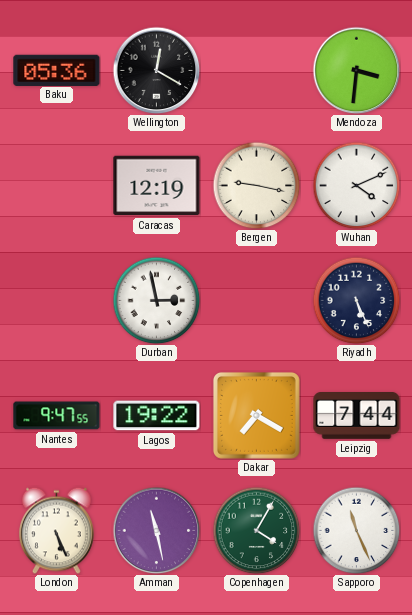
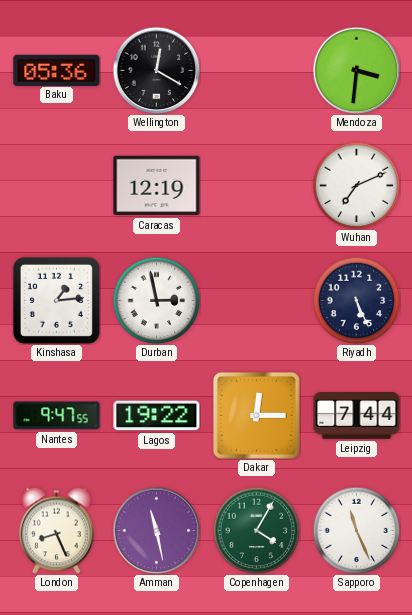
Bergen: 9:17 -> none
Wuhan: 4:11 -> 7:11
Kinshasa: none -> 1:14
Dakar: 7:20 -> 12:15
London: 5:26 -> 8:26
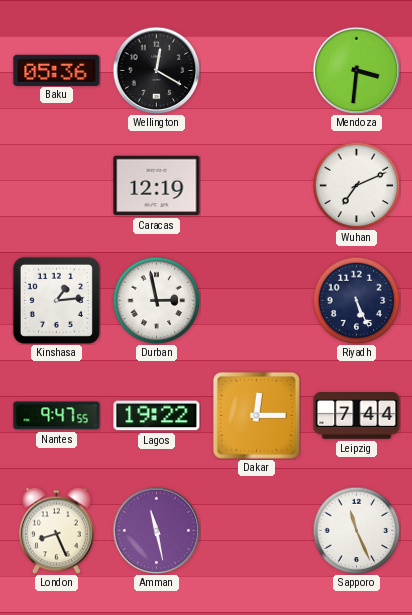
Copenhagen: 4:05 -> none
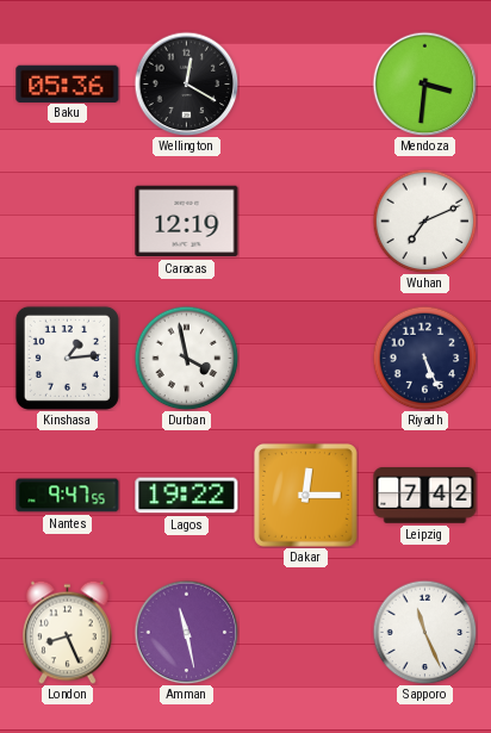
Durban: 2:58 -> 3:58
Leipzig: 7:44 -> 7:42
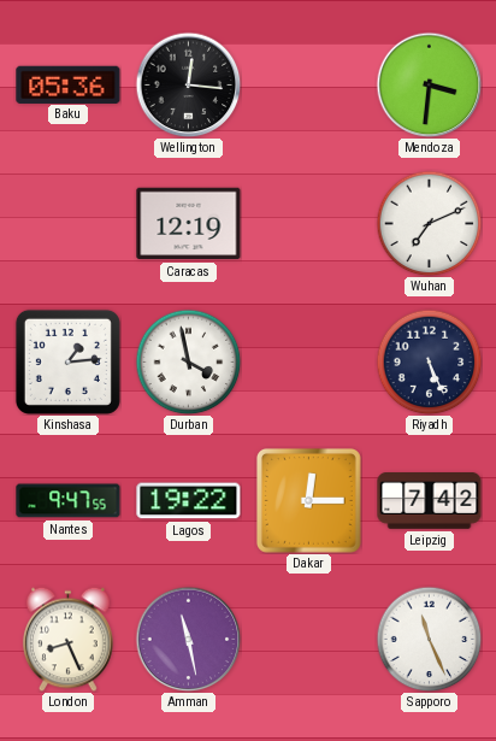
Wellington: 12:20 -> 12:16
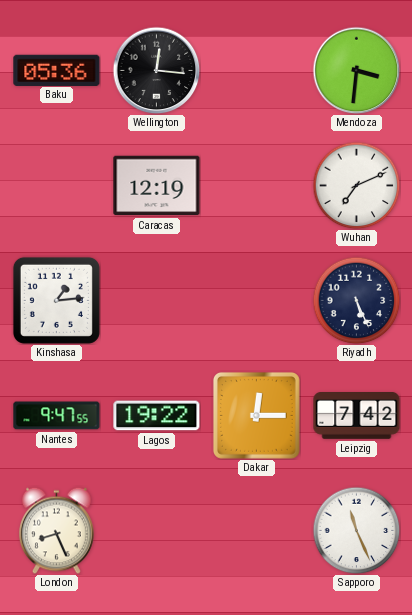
Durban: 3:58 -> none
Amman: 11:28 -> none
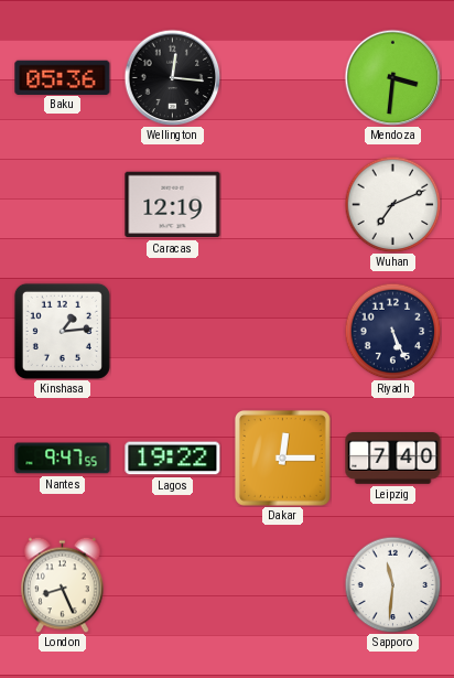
Leipzig: 7:42 -> 7:40
Sapporo: 11:26 -> 11:31
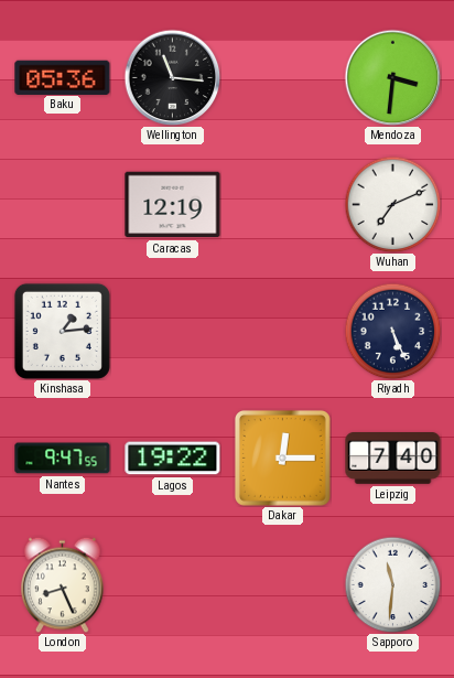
Wellington: 12:16 -> 11:16
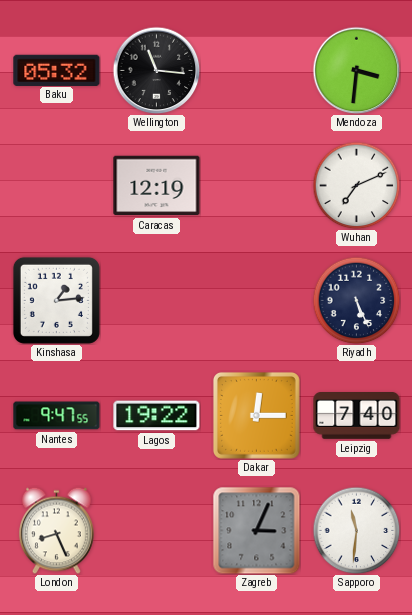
Baku: 05:36 -> 05:32
Zagreb: none -> 3:04
